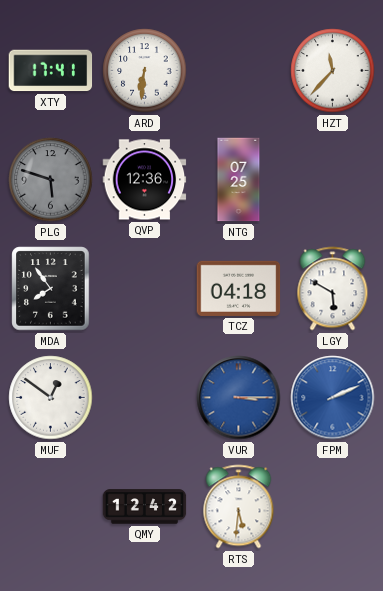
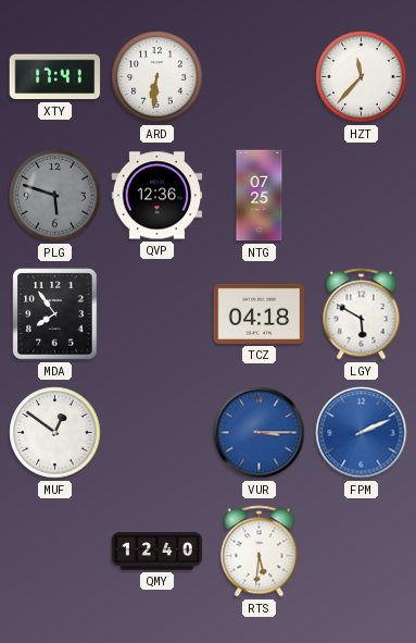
QMY: 12:42 -> 12:40
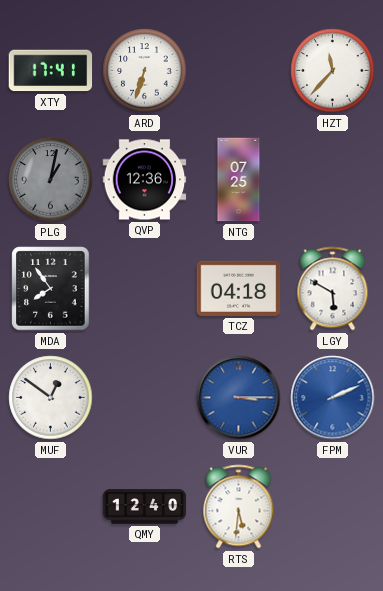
ARD: 6:31 -> 6:33
PLG: 5:48 -> 1:02
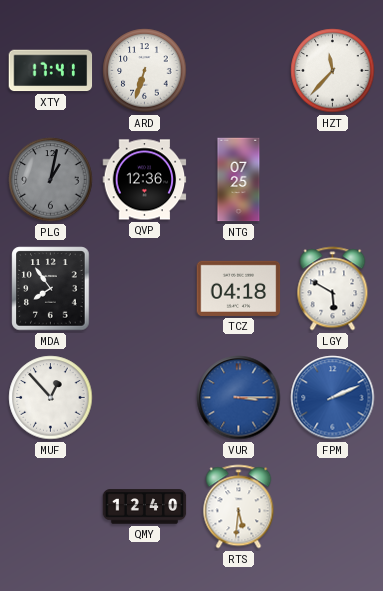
MUF: 12:51 -> 12:53
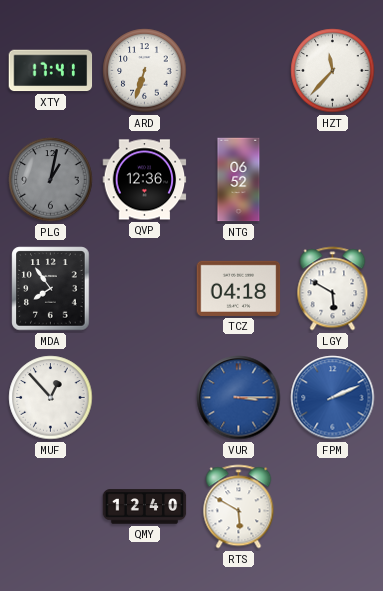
NTG: 07:25 -> 06:52
RTS: 5:31 -> 5:50
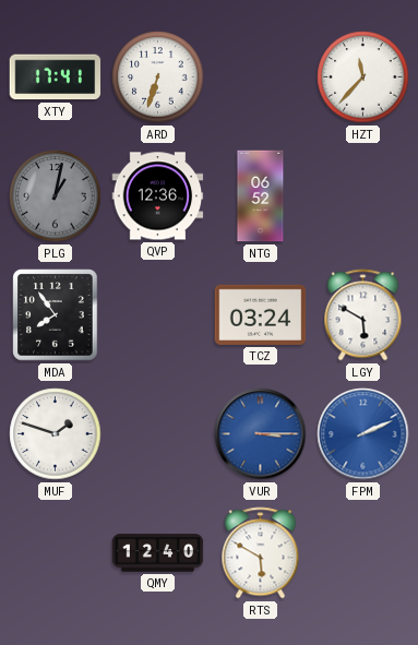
TCZ: 04:18 -> 03:24
MUF: 12:53 -> 1:48
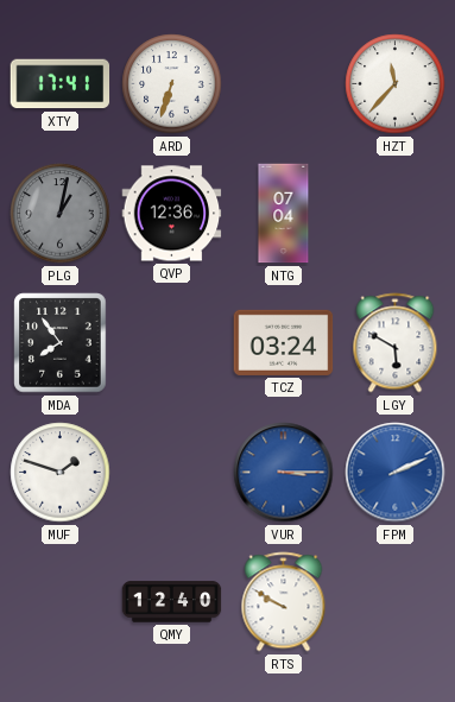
NTG: 06:52 -> 07:04
RTS: 5:50 -> 9:50
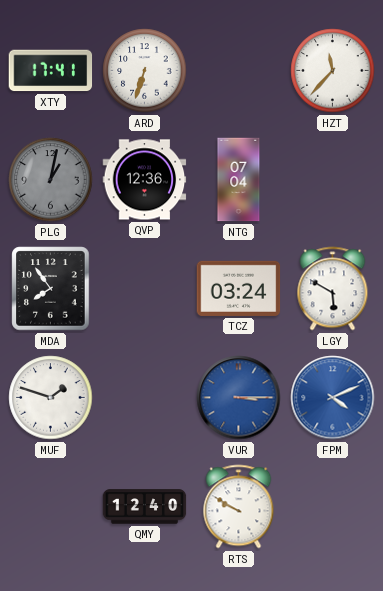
FPM: 2:11 -> 4:11
